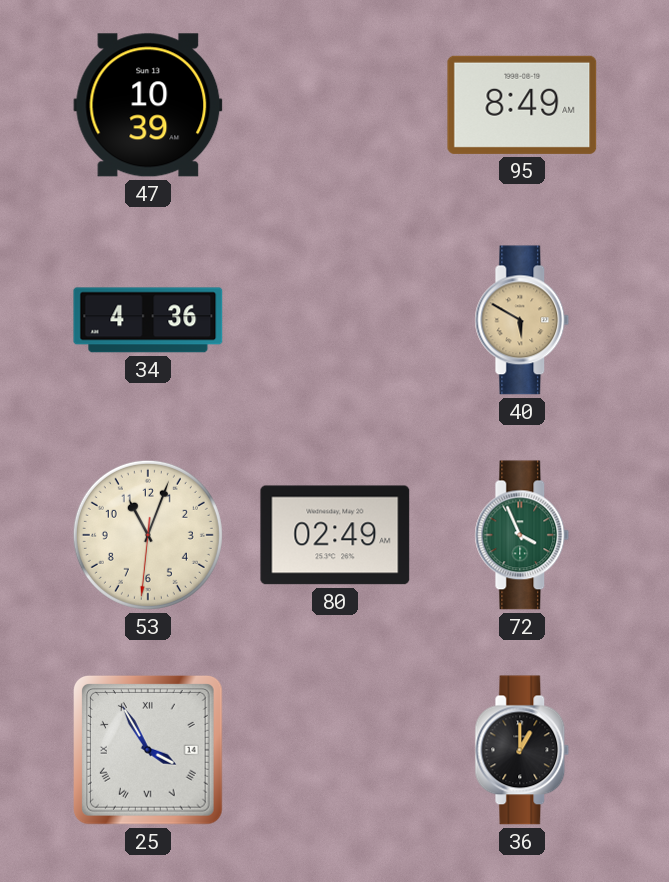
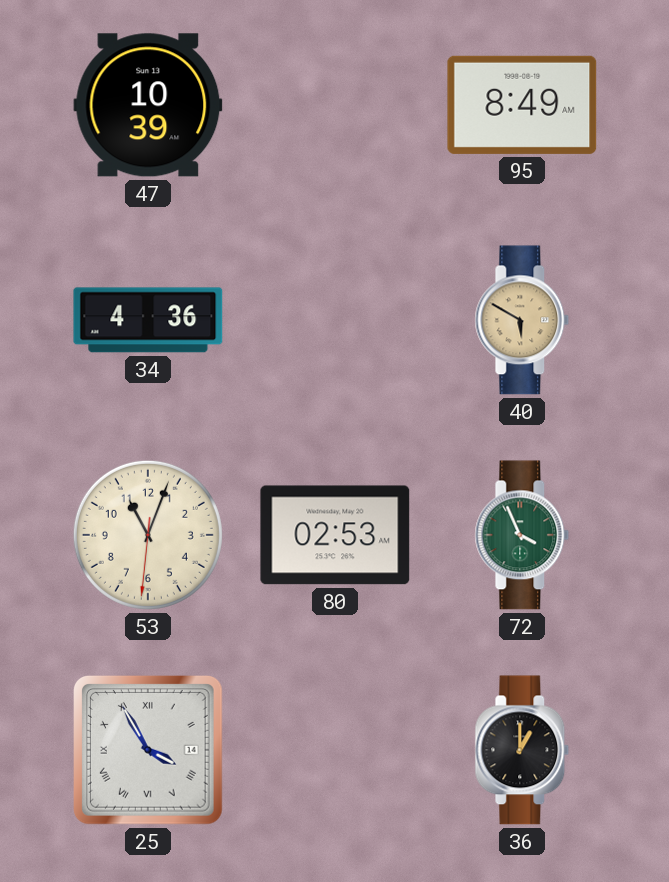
80: 02:49 -> 02:53
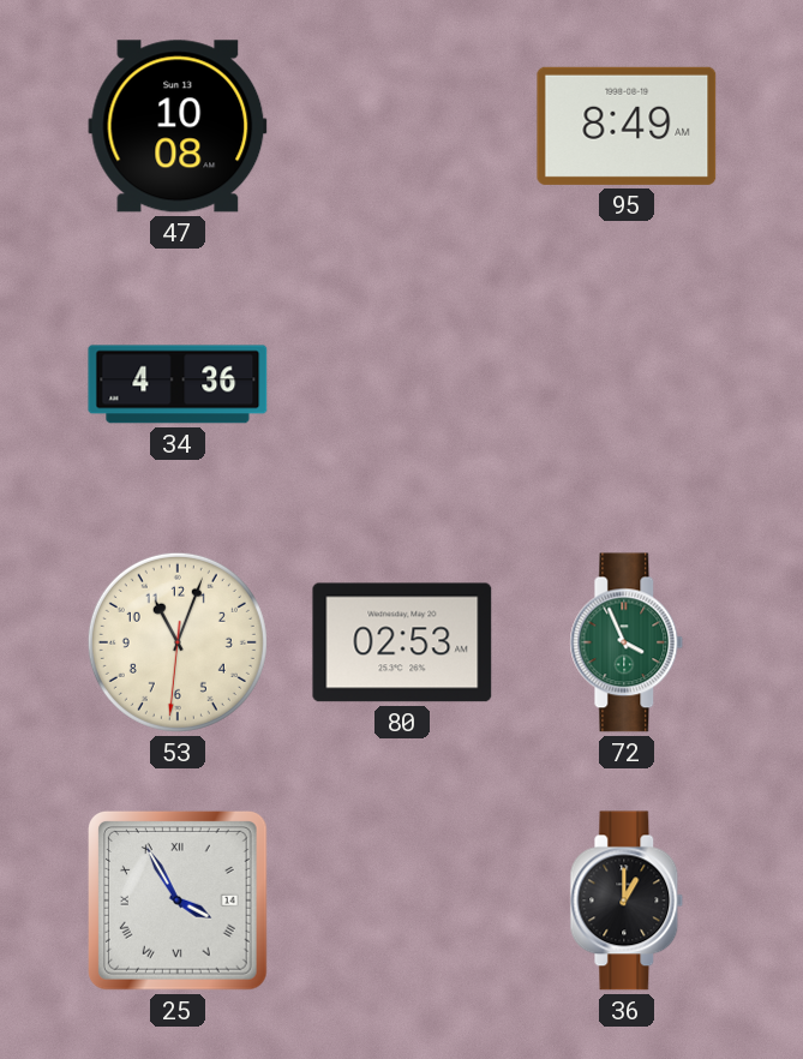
47: 10:39 -> 10:08
40: 5:50 -> none
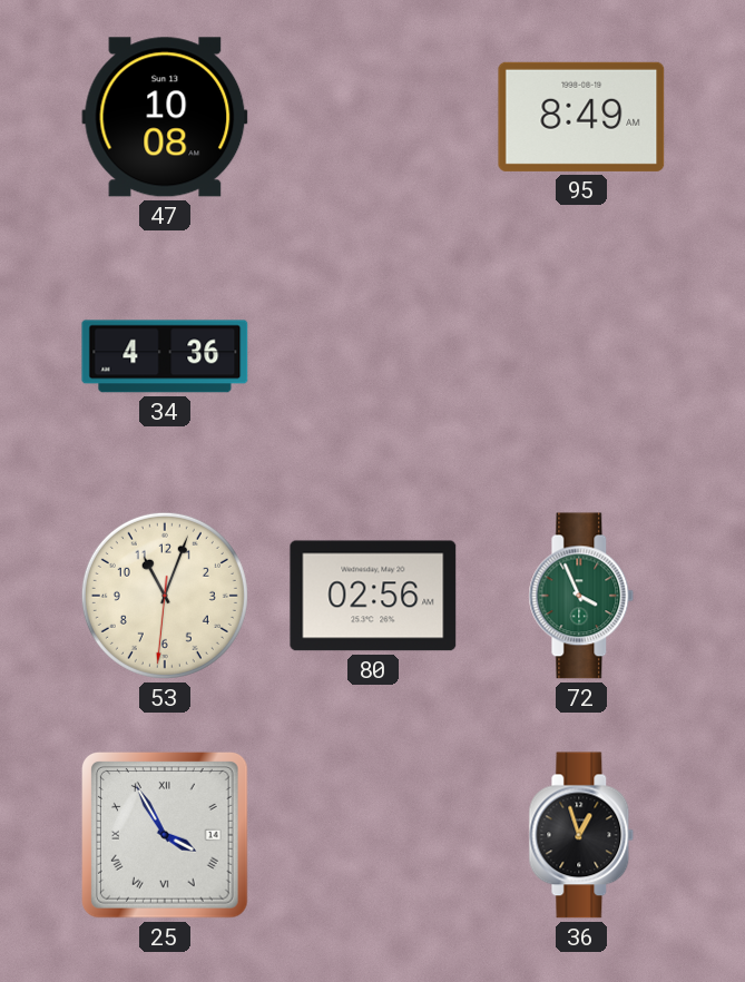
80: 02:53 -> 02:56
36: 1:00 -> 12:57
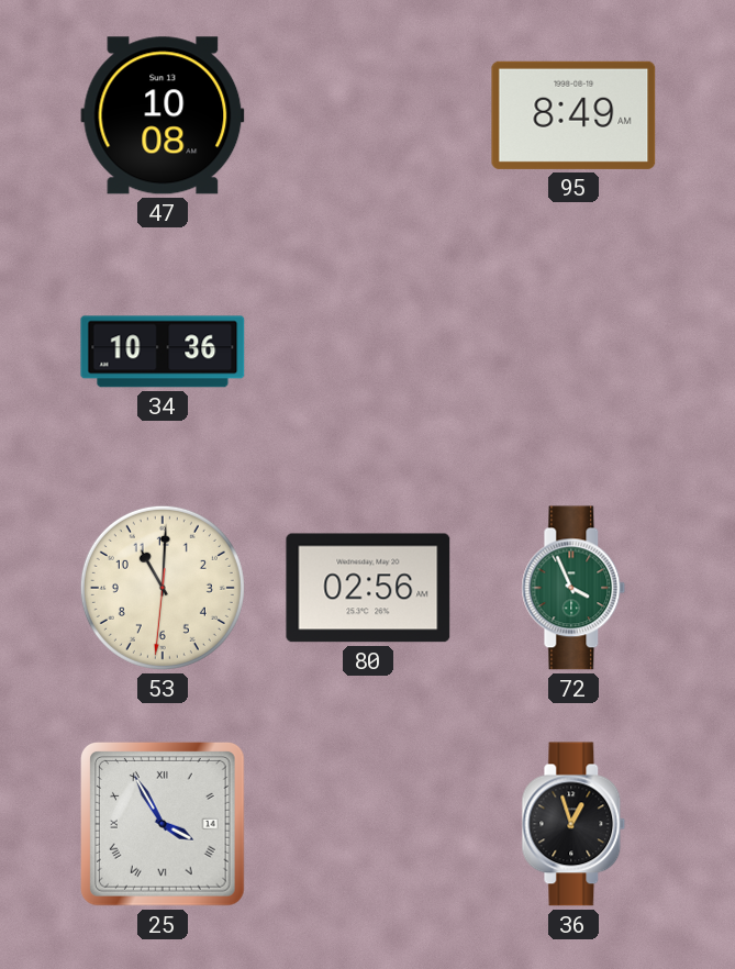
34: 4:36 -> 10:36
53: 11:03 -> 11:00
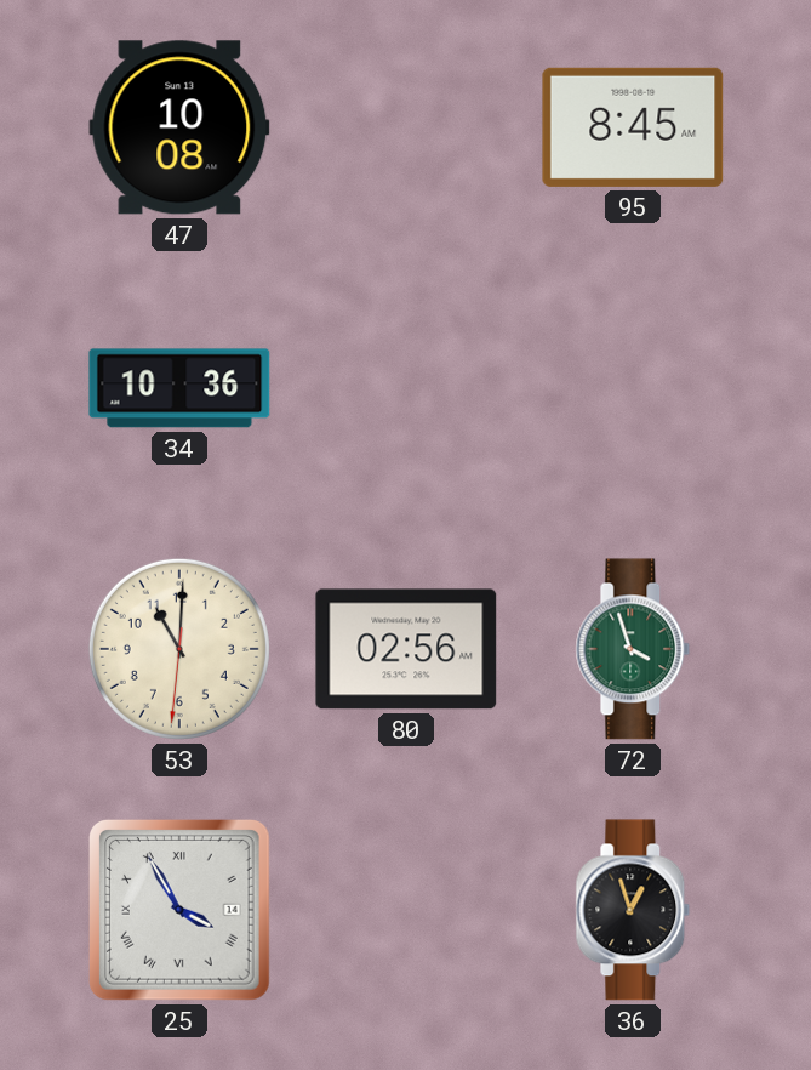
95: 8:49 -> 8:45
72: 3:56 -> 3:57
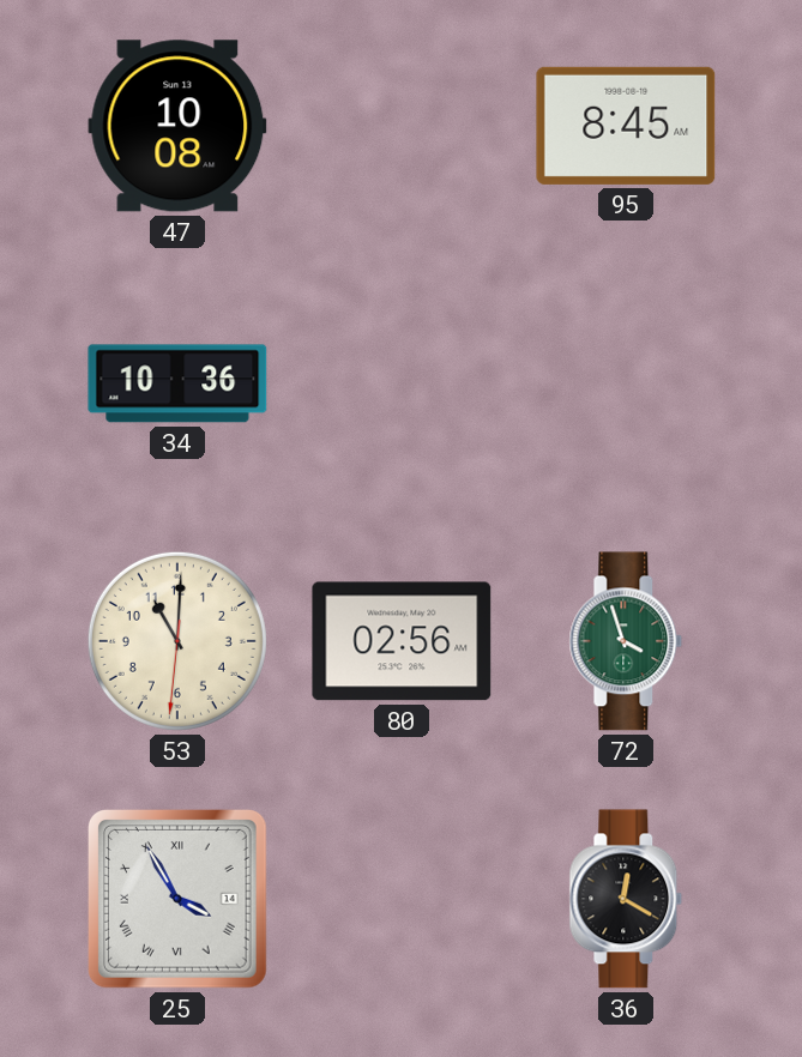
36: 12:57 -> 12:20
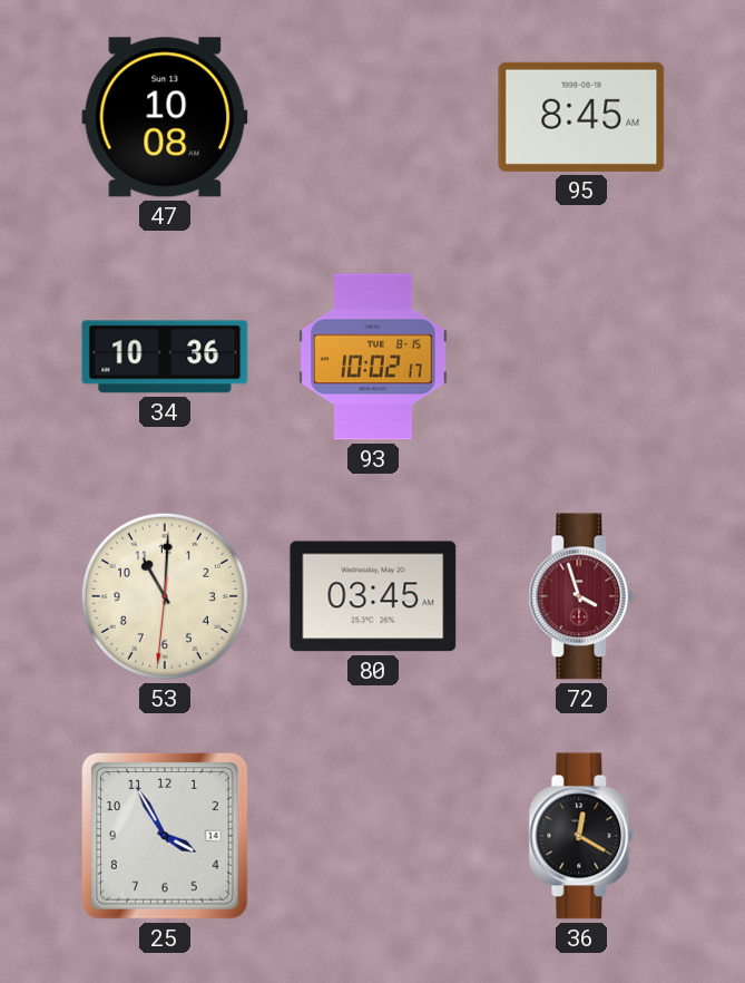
93: none -> 10:02
80: 02:56 -> 03:45
72 dial: green -> burgundy
25 numerals: Roman -> Arabic
